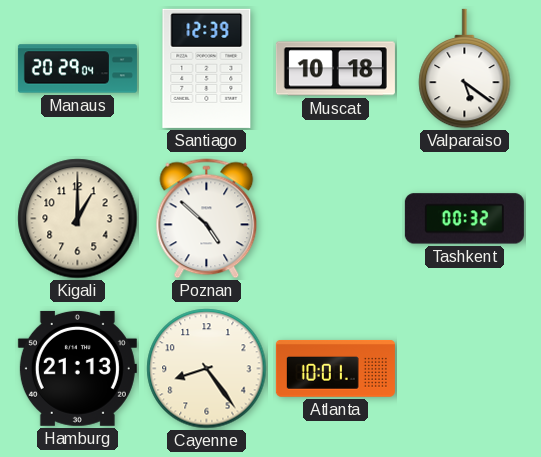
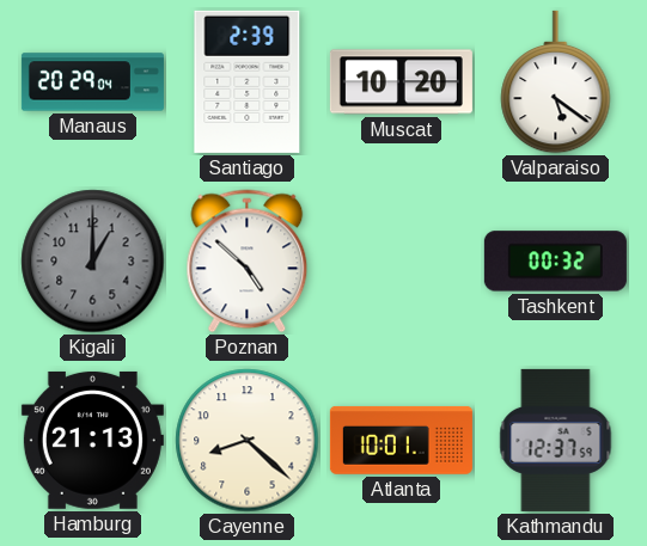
Santiago: 12:39 -> 2:39
Muscat: 10:18 -> 10:20
Kigali dial: cream -> grey
Cayenne: 8:24 -> 8:22
Kathmandu: none -> 12:37
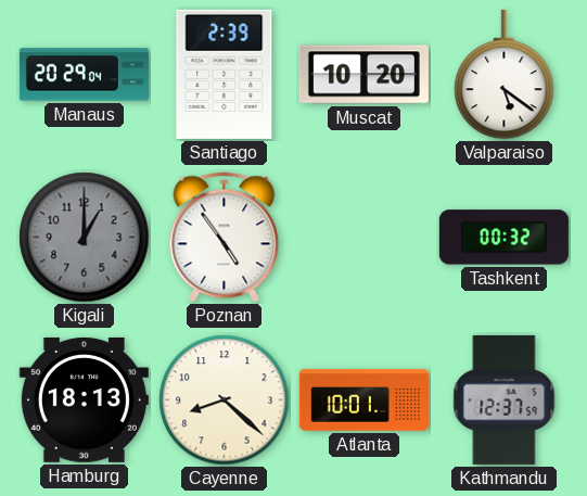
Poznan: 4:52 -> 4:54
Hamburg: 21:13 -> 18:13
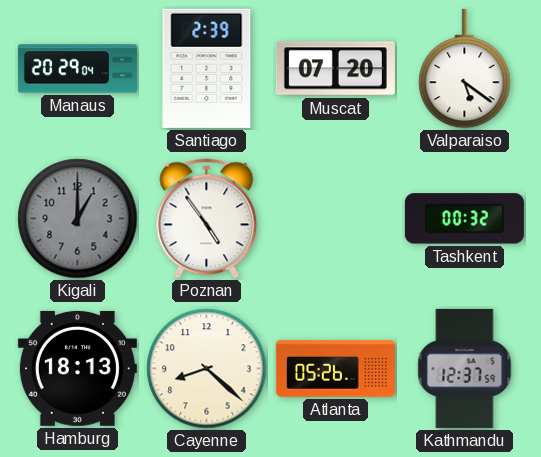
Muscat: 10:20 -> 07:20
Atlanta: 10:01 -> 05:26
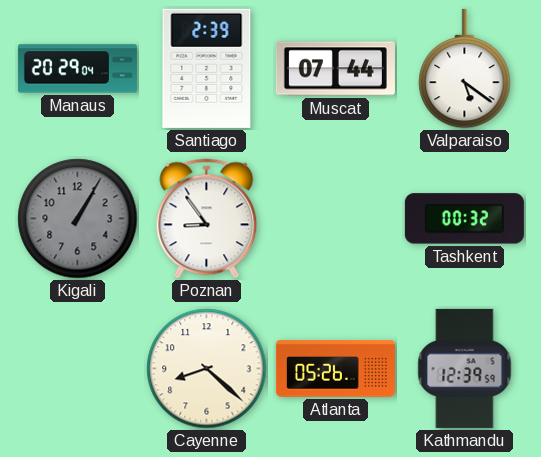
Muscat: 07:20 -> 07:44
Kigali: 1:00 -> 1:05
Poznan: 4:54 -> 8:54
Hamburg: 18:13 -> none
Kathmandu: 12:37 -> 12:39
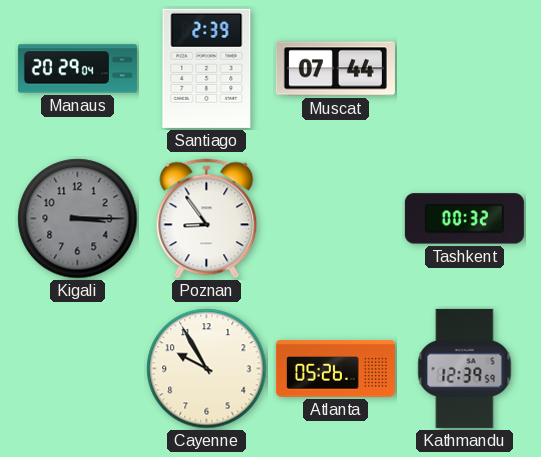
Valparaiso: 5:21 -> none
Kigali: 1:05 -> 3:15
Cayenne: 8:22 -> 9:55
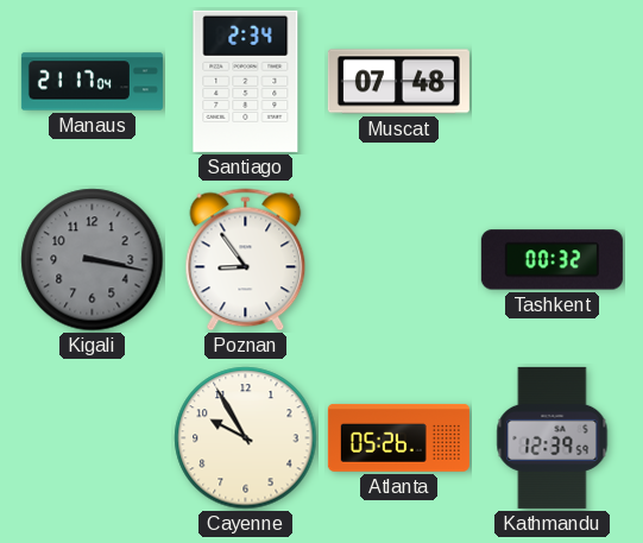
Manaus: 20:29 -> 21:17
Santiago: 2:39 -> 2:34
Muscat: 07:44 -> 07:48
Kigali: 3:15 -> 3:17
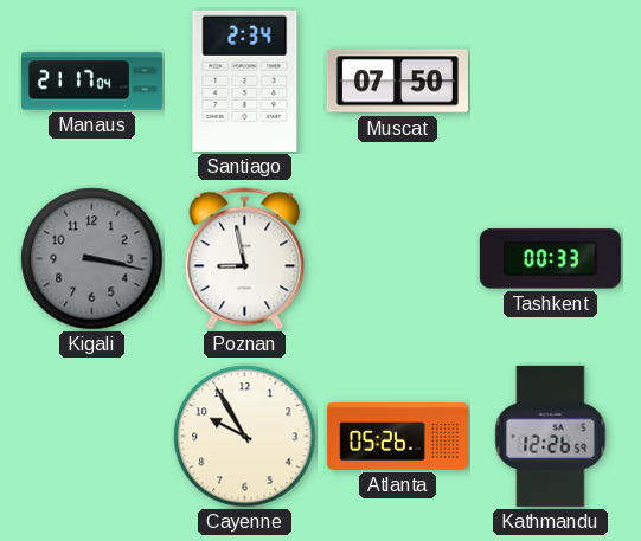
Muscat: 07:48 -> 07:50
Poznan: 8:54 -> 8:58
Tashkent: 00:32 -> 00:33
Kathmandu: 12:39 -> 12:26
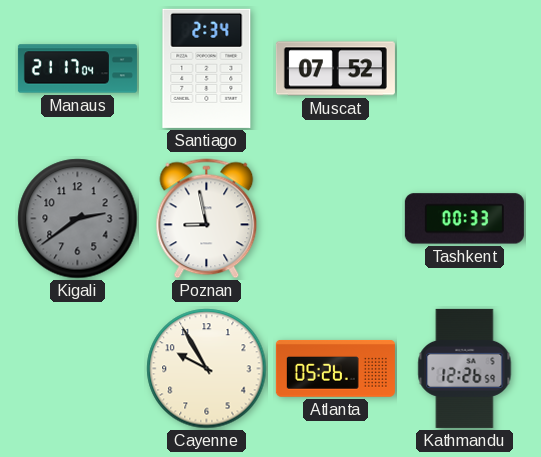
Muscat: 07:50 -> 07:52
Kigali: 3:17 -> 2:39
